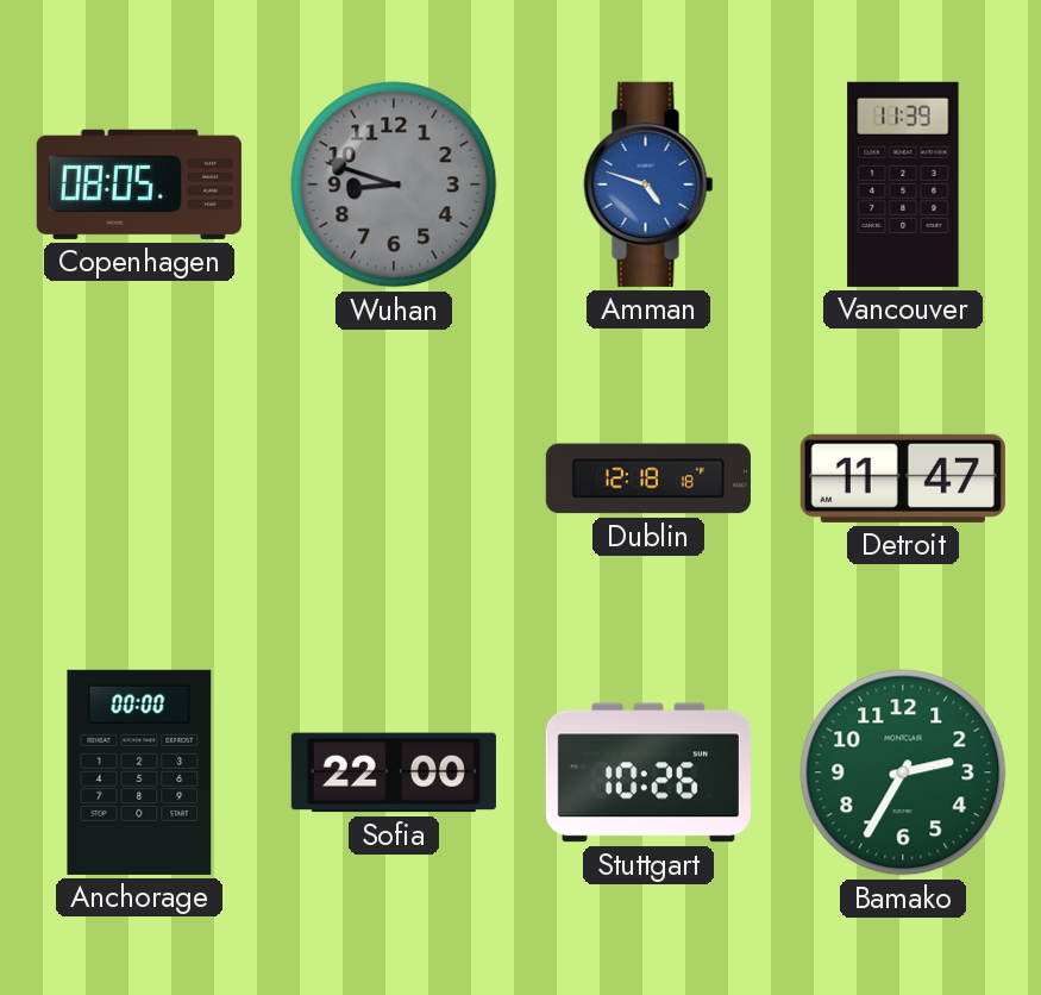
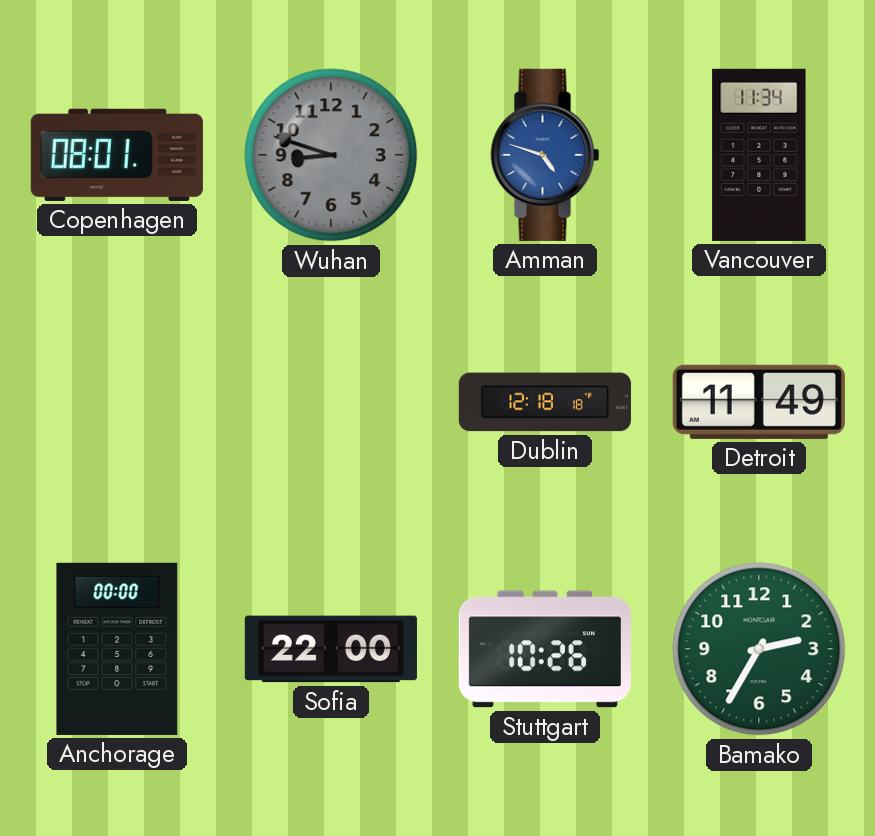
Copenhagen: 08:05 -> 08:01
Vancouver: 11:39 -> 11:34
Detroit: 11:47 -> 11:49
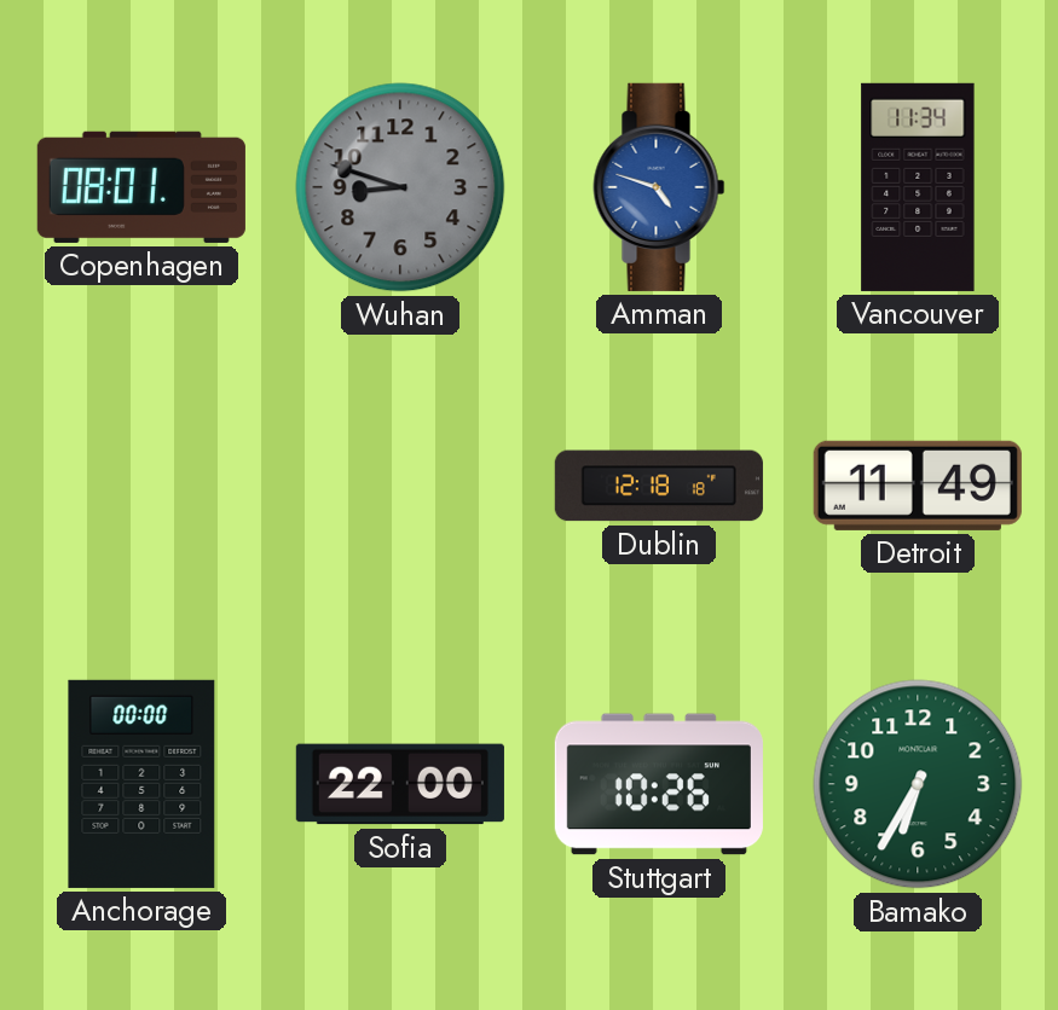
Bamako: 2:35 -> 6:35
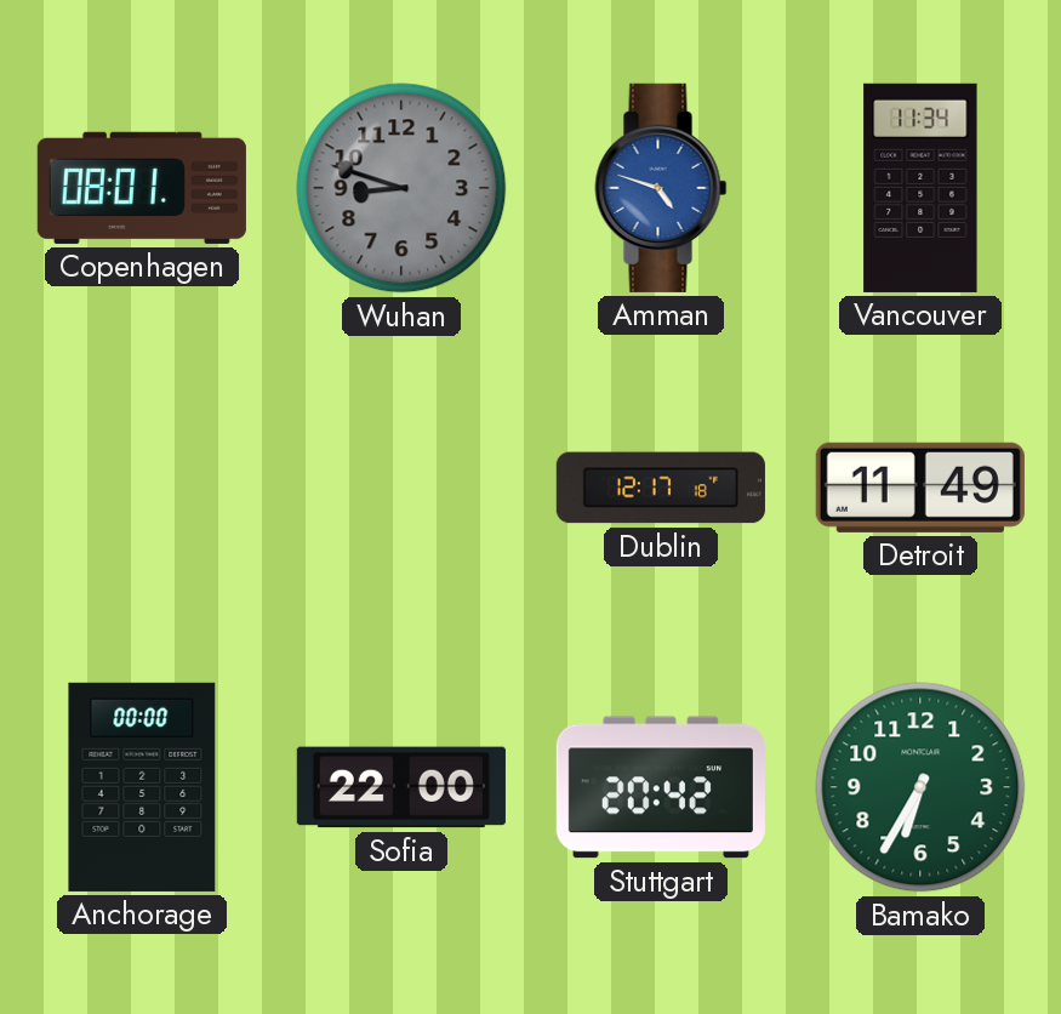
Dublin: 12:18 -> 12:17
Stuttgart: 10:26 -> 20:42
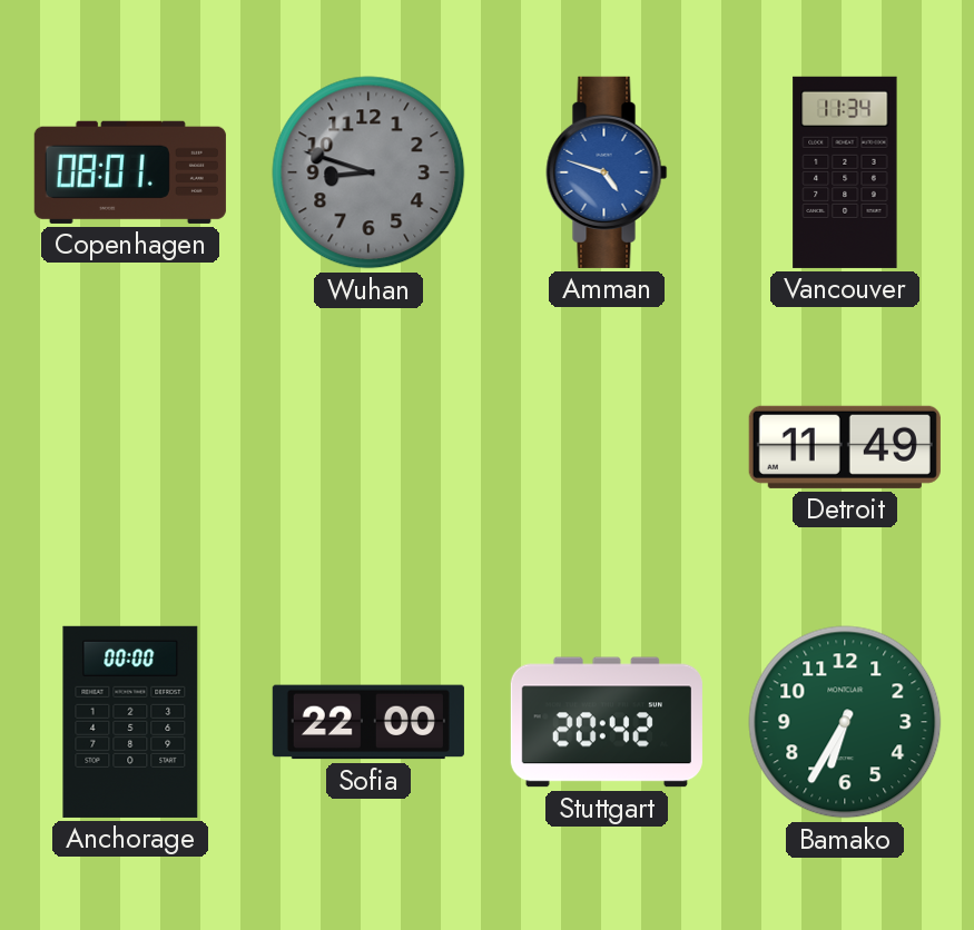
Dublin: 12:17 -> none
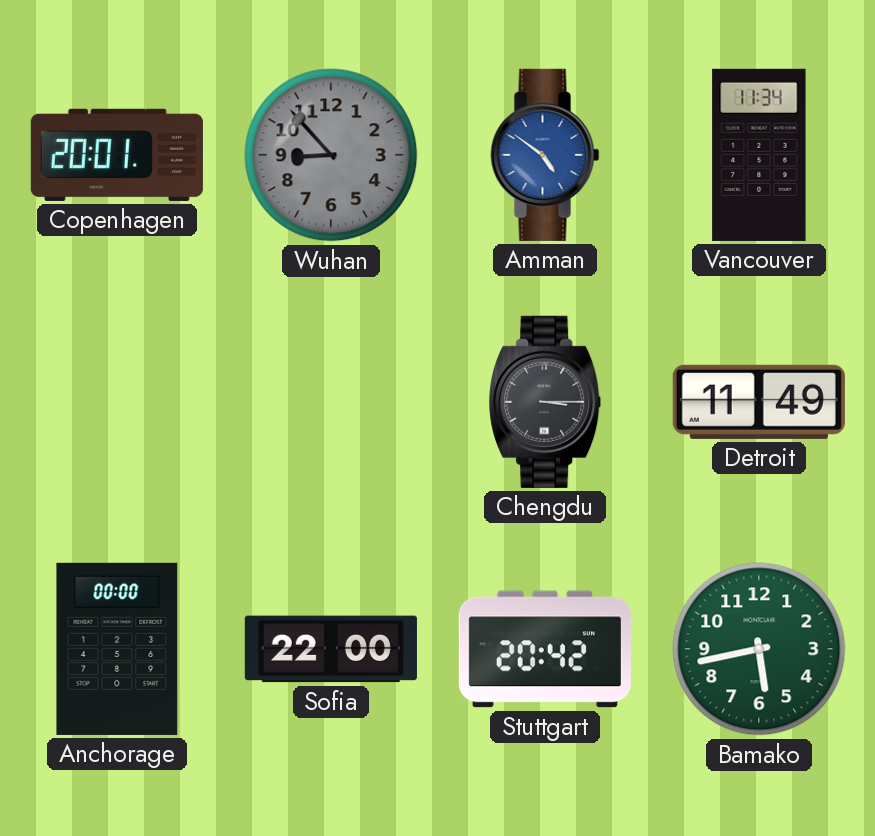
Copenhagen: 08:01 -> 20:01
Wuhan: 8:48 -> 8:53
Amman: 4:48 -> 4:51
Chengdu: none -> 3:15
Bamako: 6:35 -> 5:43
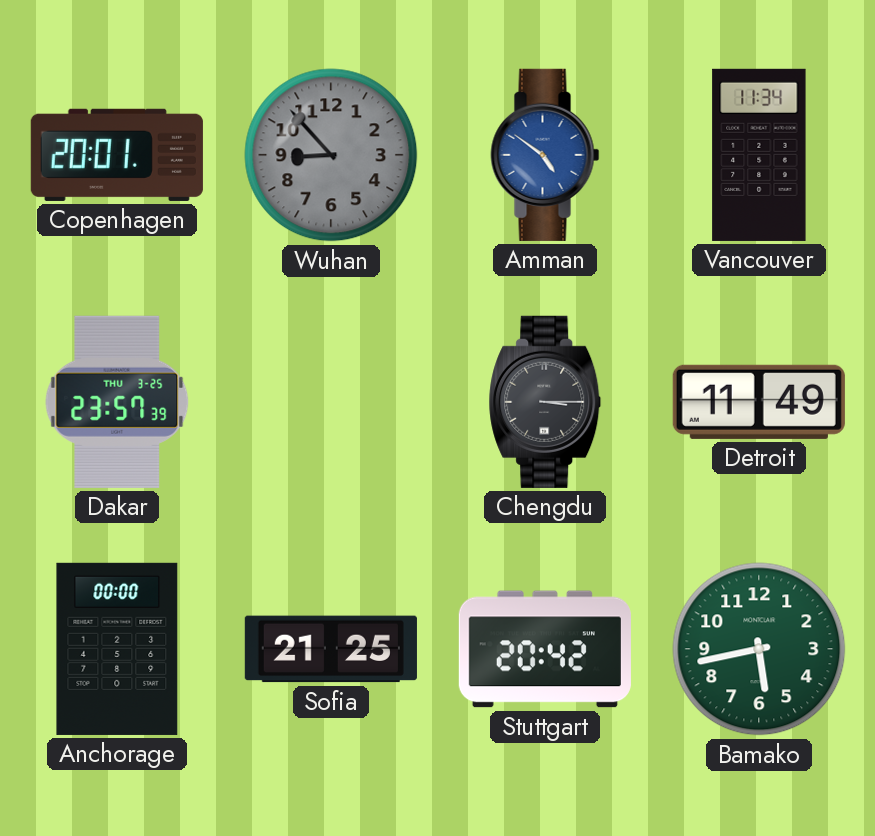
Dakar: none -> 23:57
Sofia: 22:00 -> 21:25
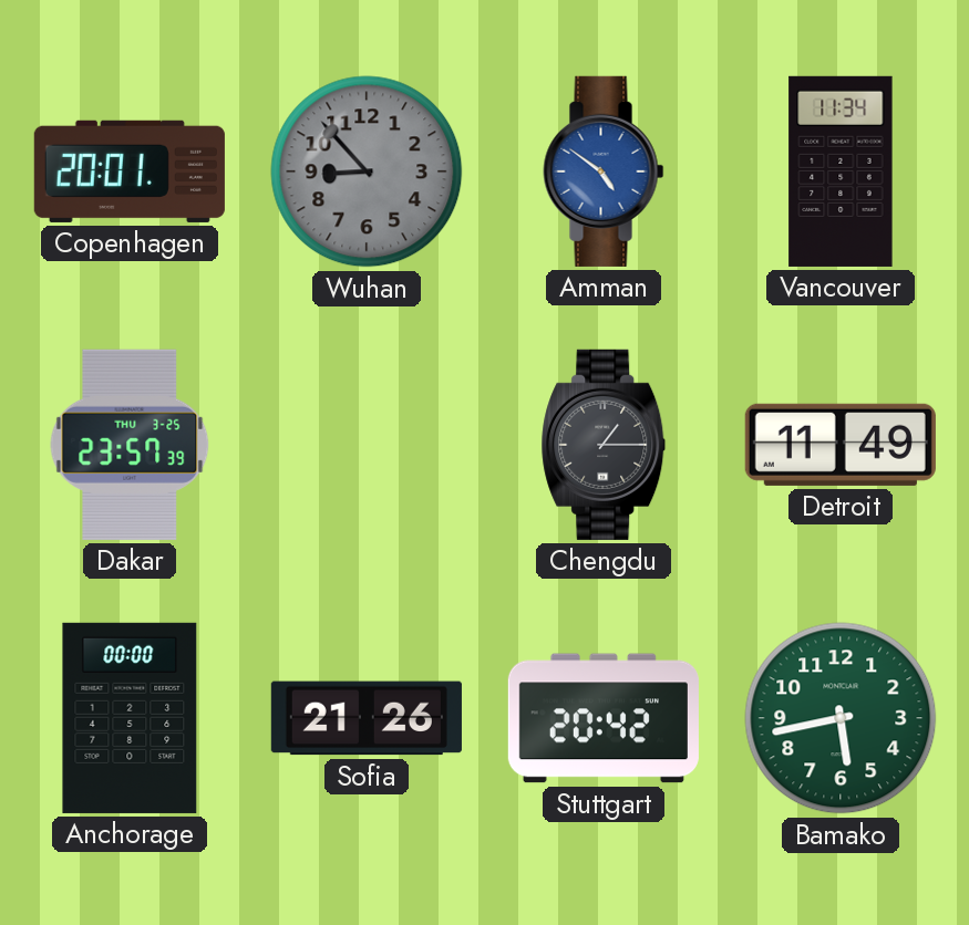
Chengdu: 3:15 -> 1:15
Sofia: 21:25 -> 21:26
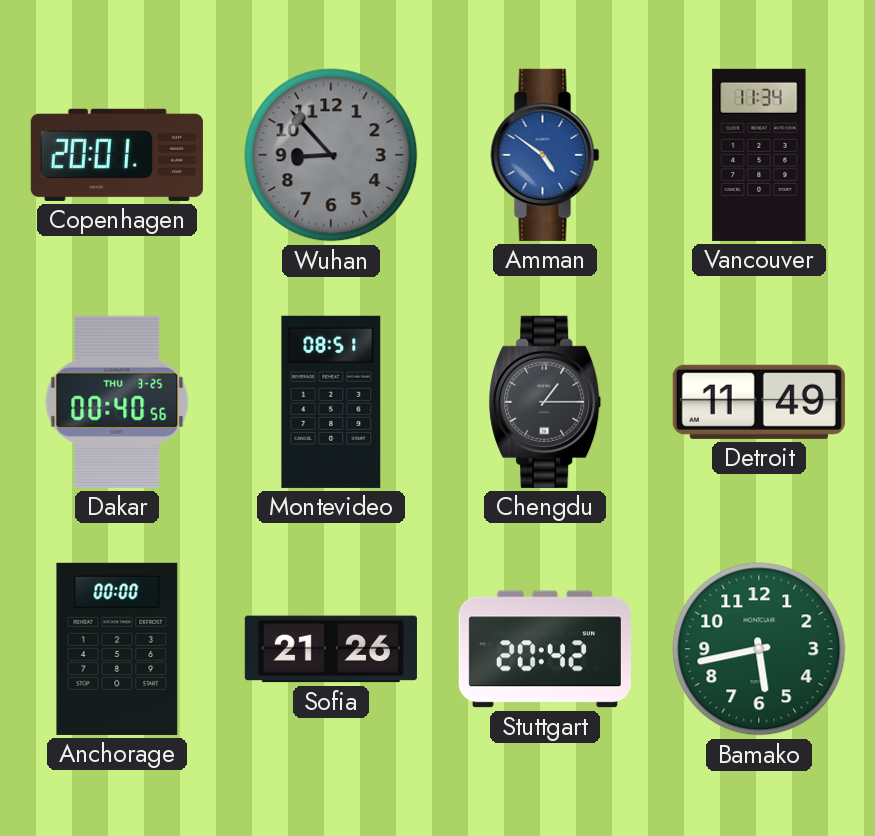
Dakar: 23:57 -> 00:40
Montevideo: none -> 08:51
